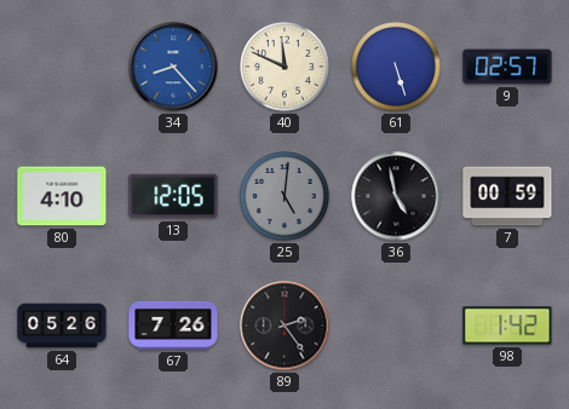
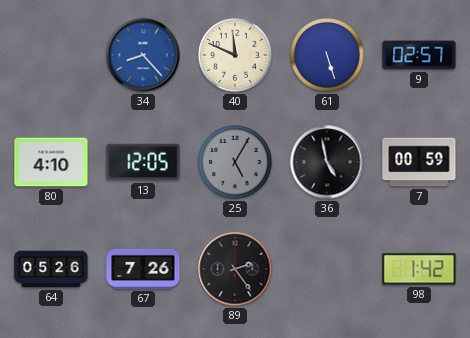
25: 5:01 -> 5:05
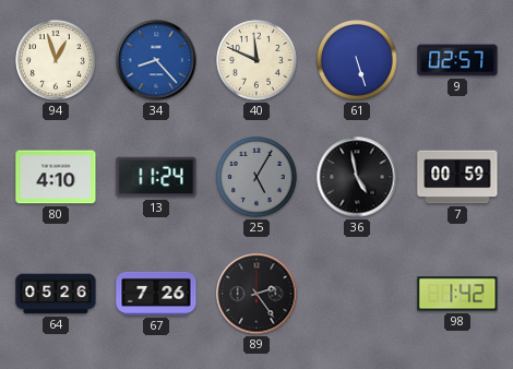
94: none -> 12:57
13: 12:05 -> 11:24
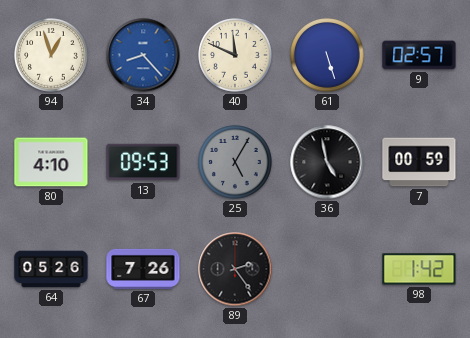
13: 11:24 -> 09:53
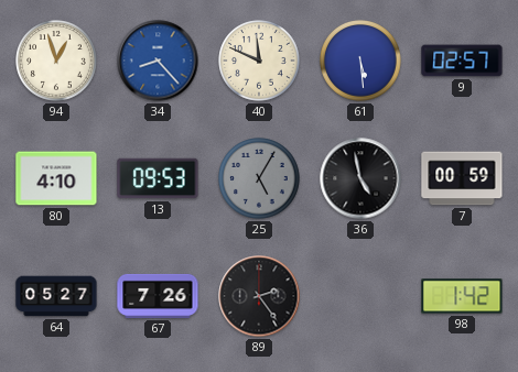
61: 5:27 -> 5:29
64: 05:26 -> 05:27
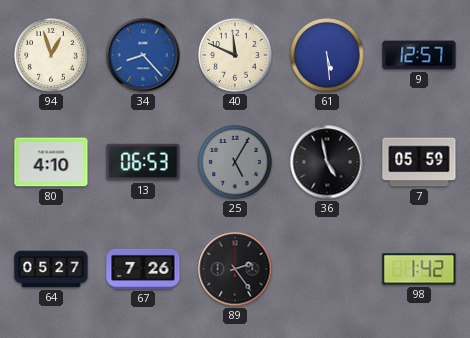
9: 02:57 -> 12:57
13: 09:53 -> 06:53
7: 00:59 -> 05:59
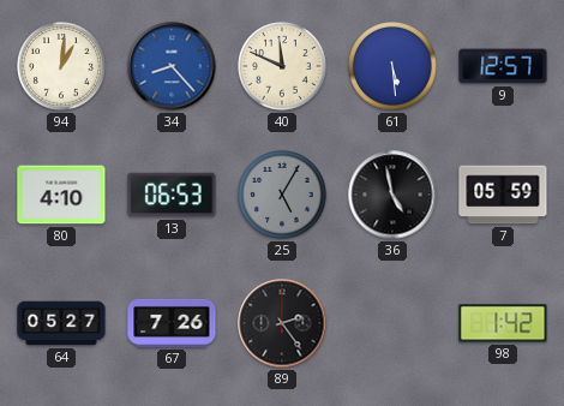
94: 12:57 -> 1:01
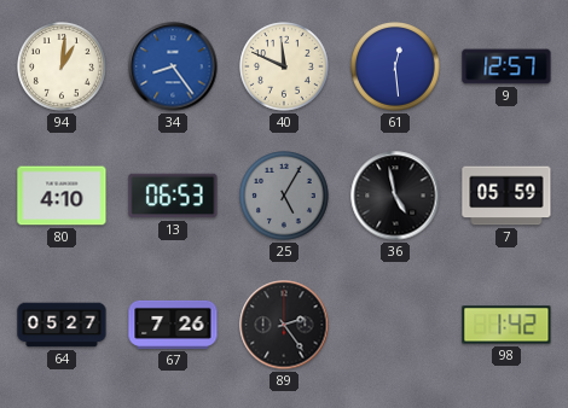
34: 8:23 -> 8:24
61: 5:29 -> 12:29
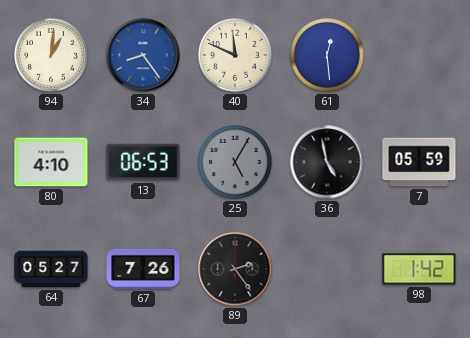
9: 12:57 -> none
